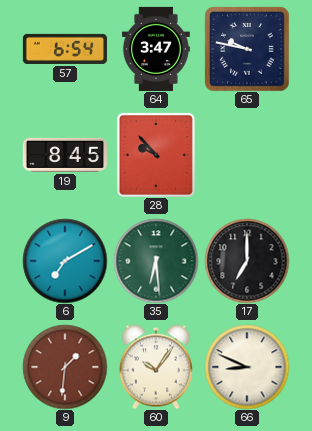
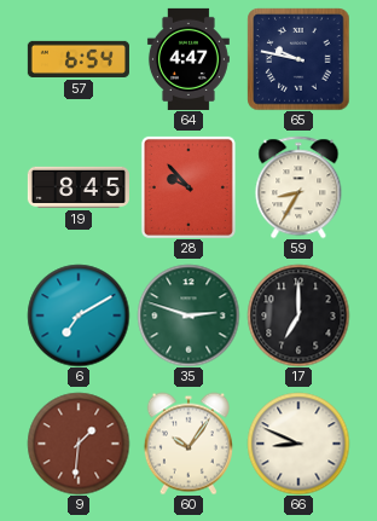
64: 3:47 -> 4:47
59: none -> 8:35
35: 6:29 -> 2:48
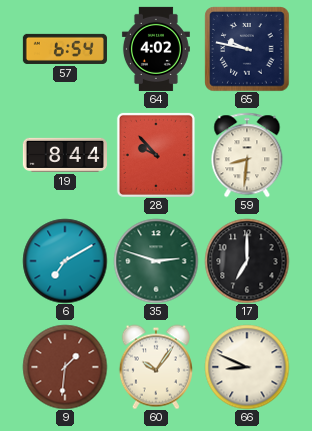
64: 4:47 -> 4:02
19: 8:45 -> 8:44
59: 8:35 -> 8:31
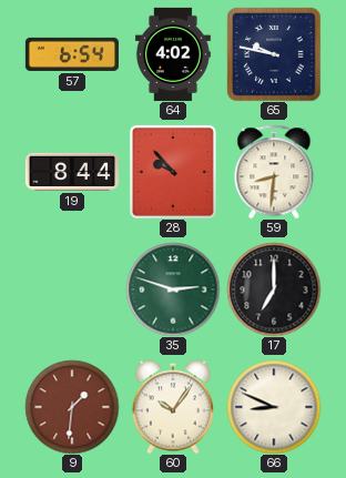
6: 7:10 -> none
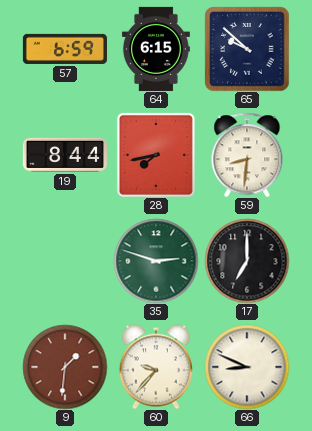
57: 6:54 -> 6:59
64: 4:02 -> 6:15
65: 9:47 -> 9:52
28: 9:53 -> 7:43
60: 10:06 -> 9:37
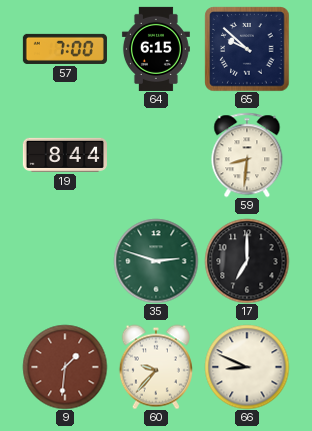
57: 6:59 -> 7:00
28: 7:43 -> none
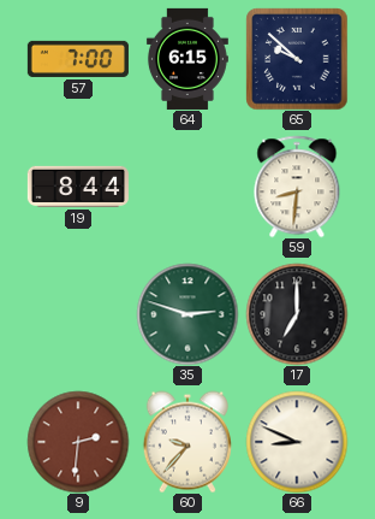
9: 1:31 -> 2:31
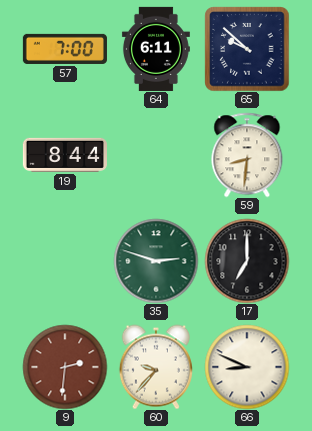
64: 6:15 -> 6:11
